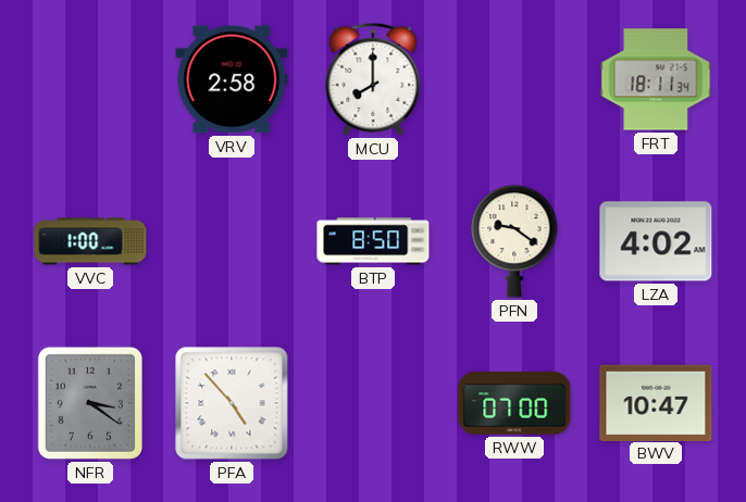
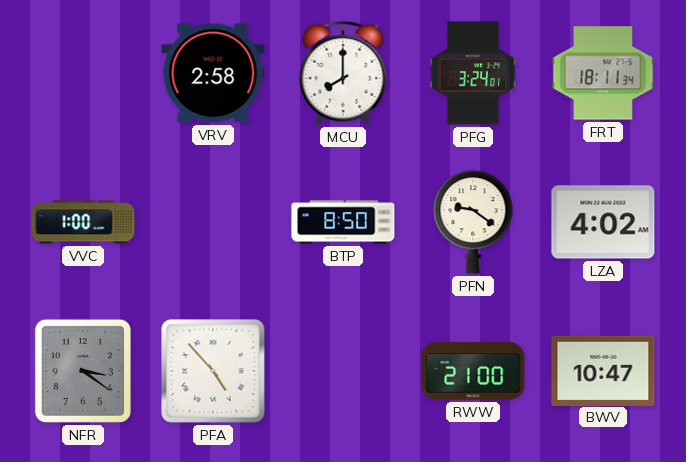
PFG: none -> 3:24
RWW: 07:00 -> 21:00
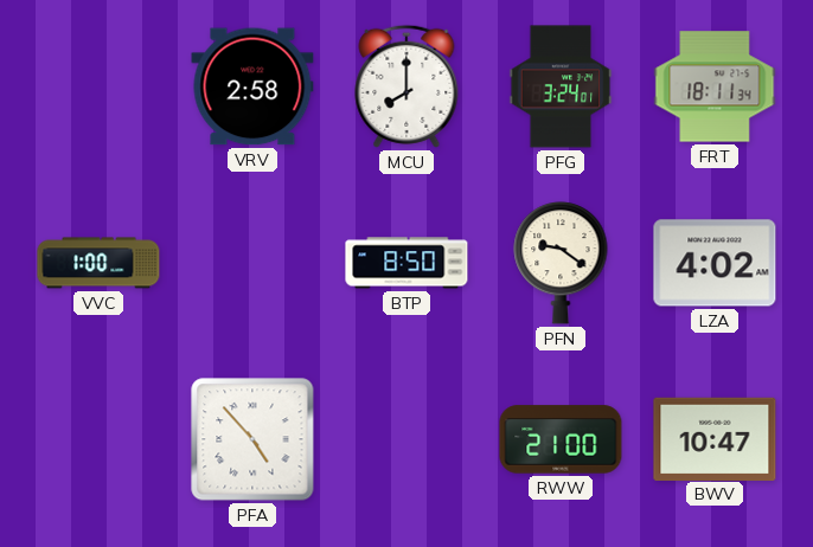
NFR: 3:21 -> none
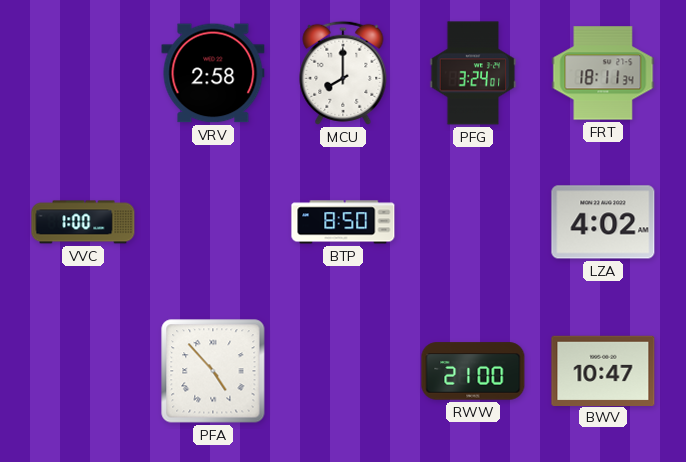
PFN: 9:21 -> none
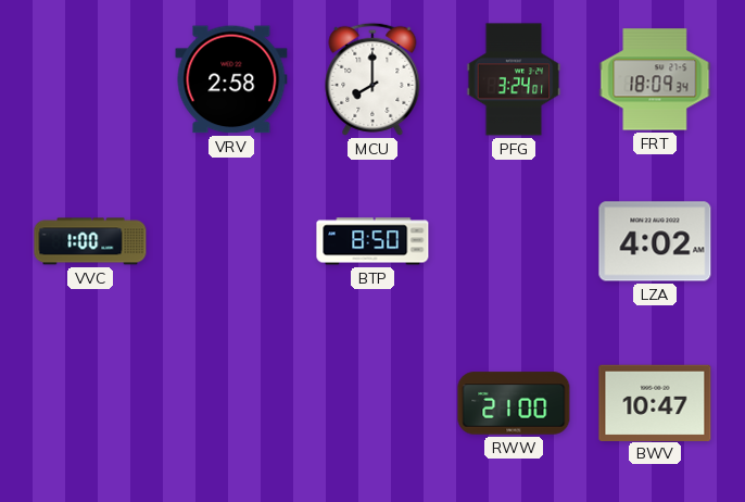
FRT: 18:11 -> 18:09
PFA: 4:53 -> none
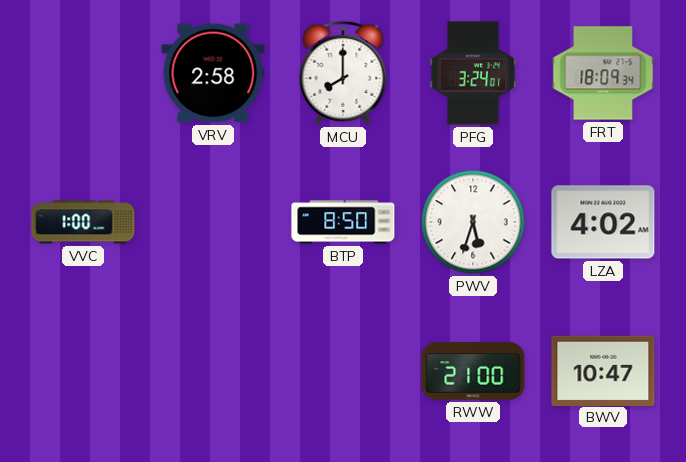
PWV: none -> 5:33
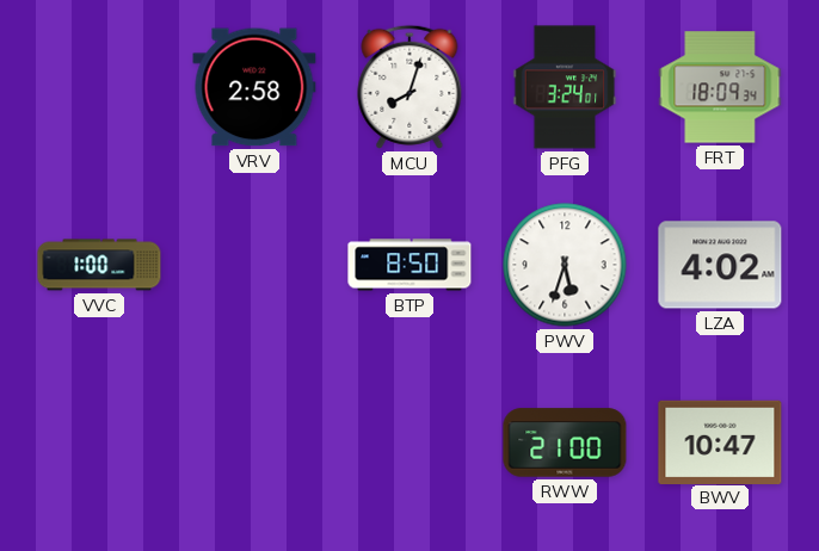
MCU: 8:00 -> 8:03
